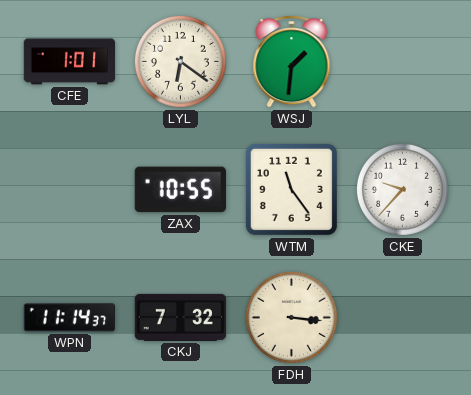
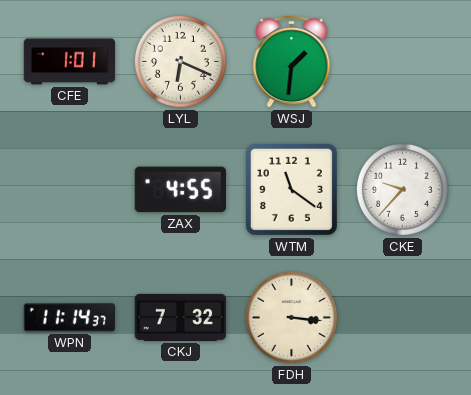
LYL: 6:21 -> 6:19
ZAX: 10:55 -> 4:55
WTM: 11:24 -> 11:21
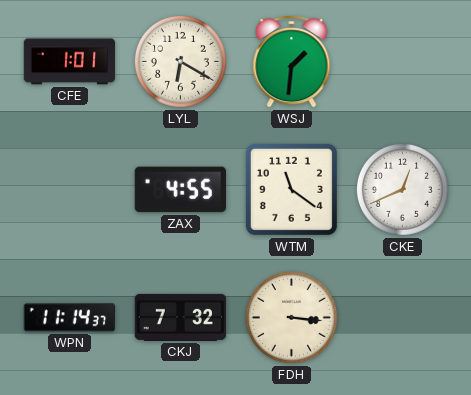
LYL: 6:19 -> 6:20
CKE: 9:37 -> 12:41
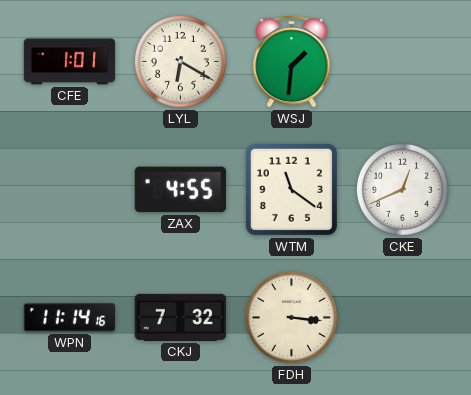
WPN: 11:14:37 -> 11:14:16
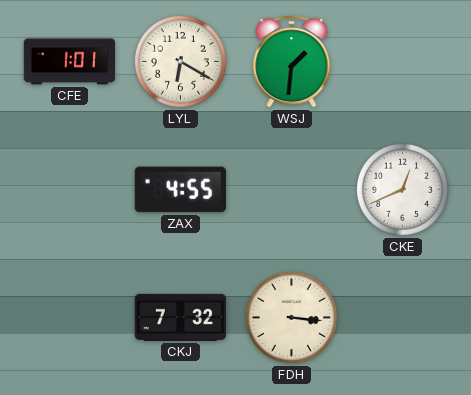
WTM: 11:21 -> none
WPN: 11:14 -> none
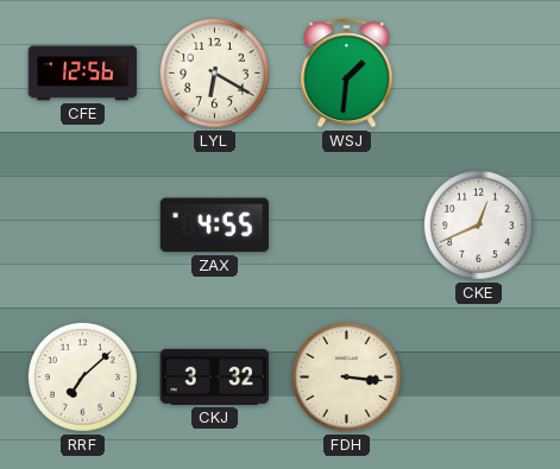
CFE: 1:01 -> 12:56
RRF: none -> 7:08
CKJ: 7:32 -> 3:32
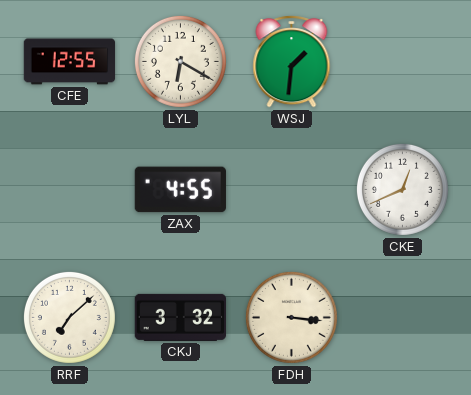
CFE: 12:56 -> 12:55
